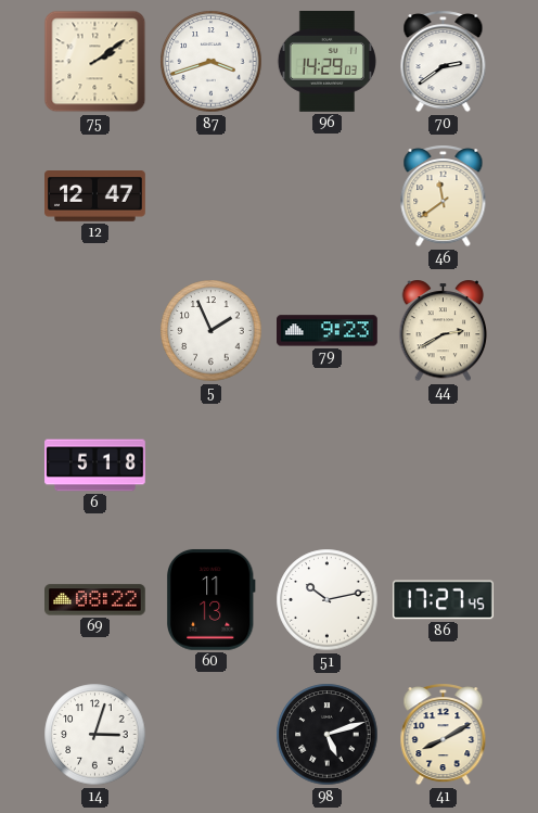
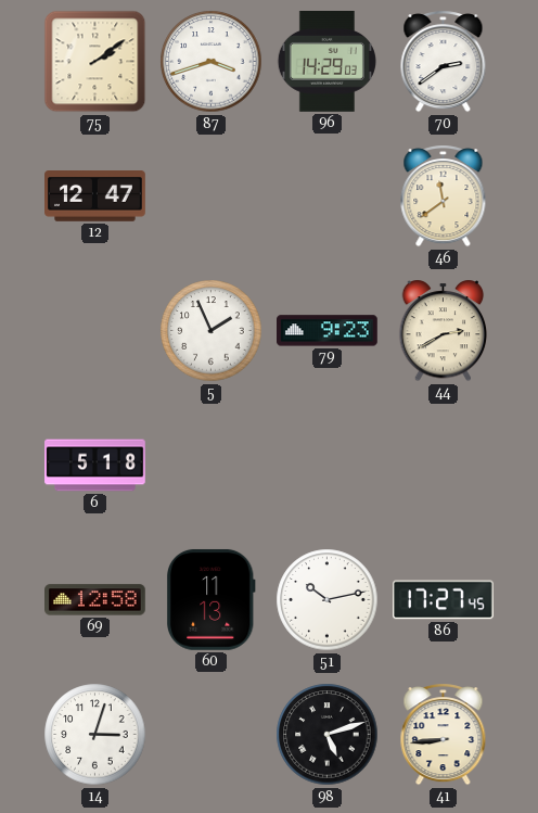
69: 08:22 -> 12:58
41: 8:10 -> 8:44
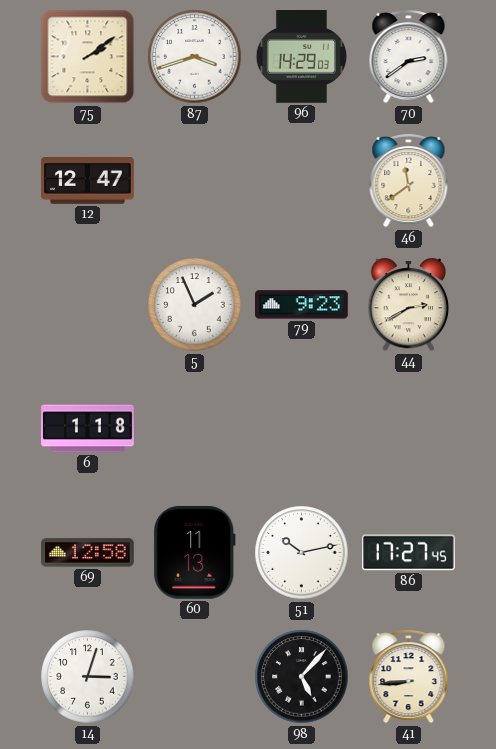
6: 5:18 -> 1:18
98: 5:12 -> 5:07
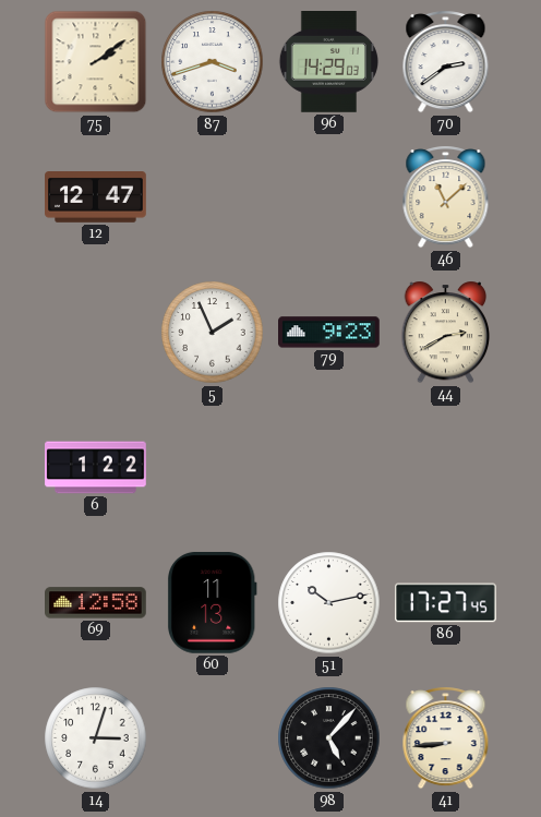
46: 11:39 -> 11:08
6: 1:18 -> 1:22
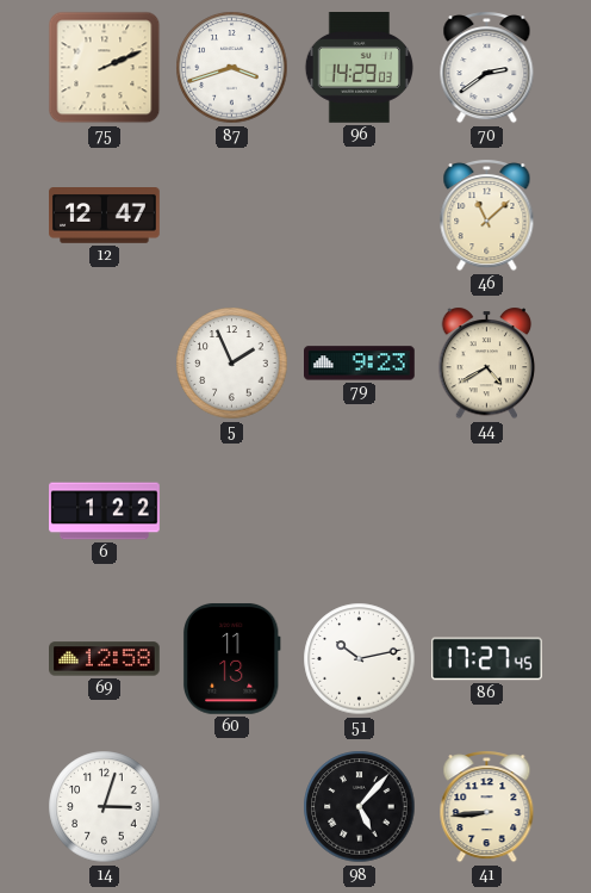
75: 2:09 -> 2:11
44: 2:40 -> 4:40
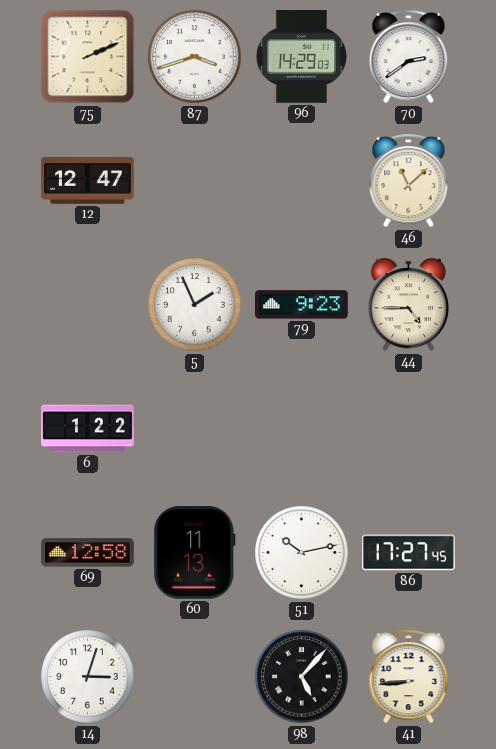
44: 4:40 -> 4:45
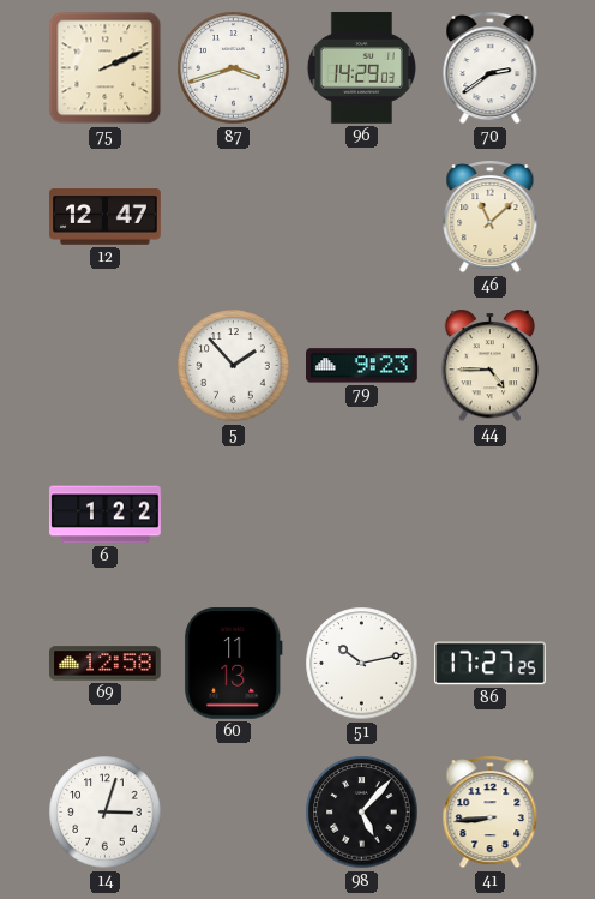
5: 1:56 -> 1:53
86: 17:27:45 -> 17:27:25
